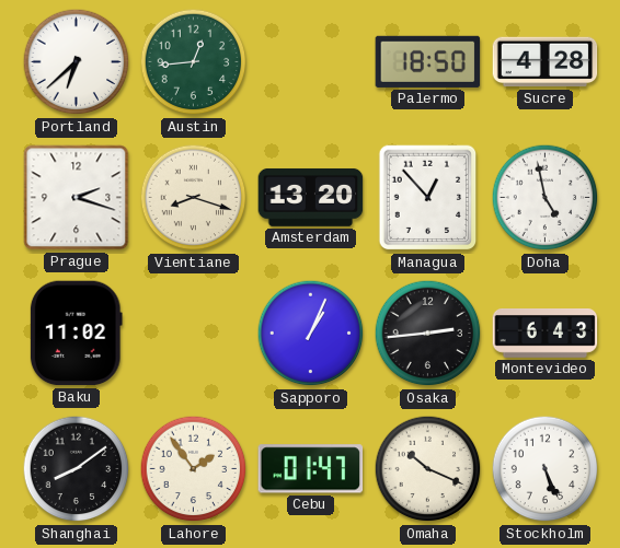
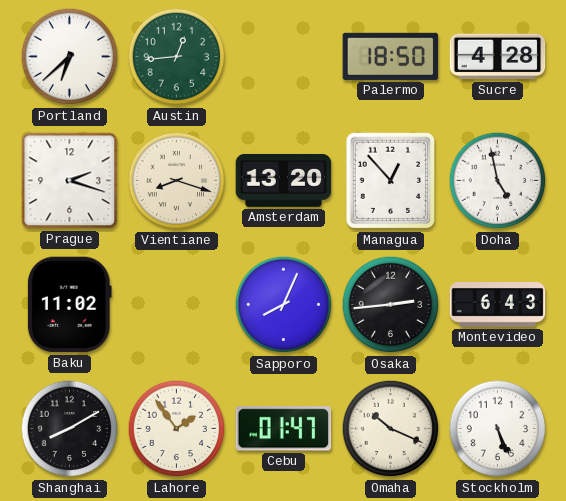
Sapporo: 1:04 -> 8:04
Shanghai: 8:09 -> 8:10
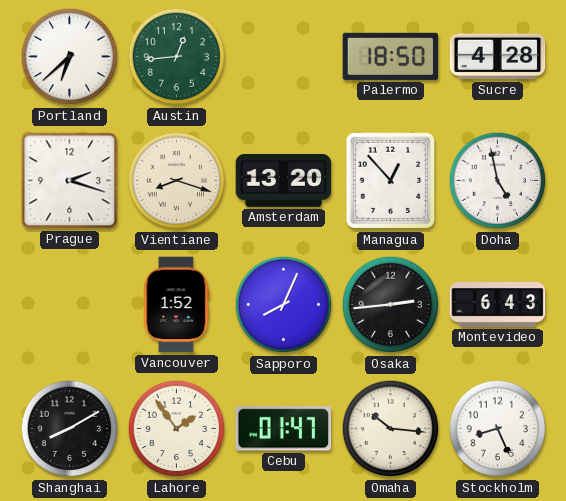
Baku: 11:02 -> none
Vancouver: none -> 1:52
Omaha: 10:19 -> 10:16
Stockholm: 5:26 -> 8:26
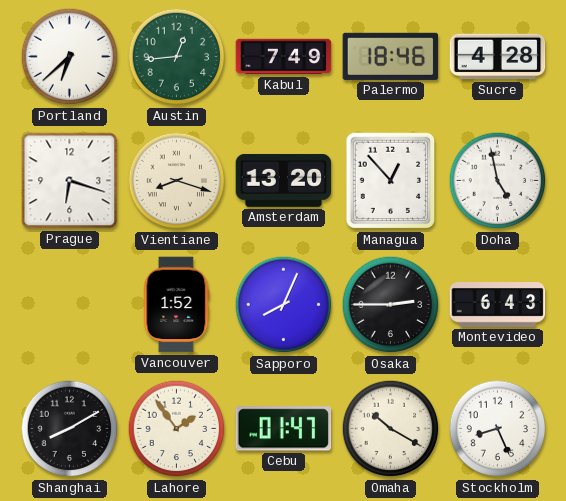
Kabul: none -> 7:49
Palermo: 18:50 -> 18:46
Prague: 2:18 -> 6:18
Osaka: 2:44 -> 2:45
Omaha: 10:16 -> 10:20
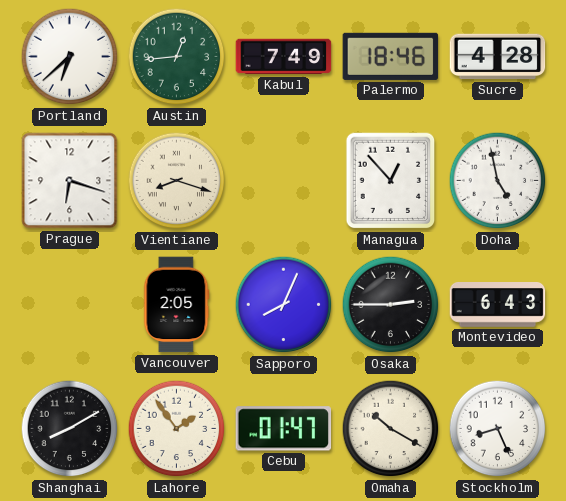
Amsterdam: 13:20 -> none
Vancouver: 1:52 -> 2:05
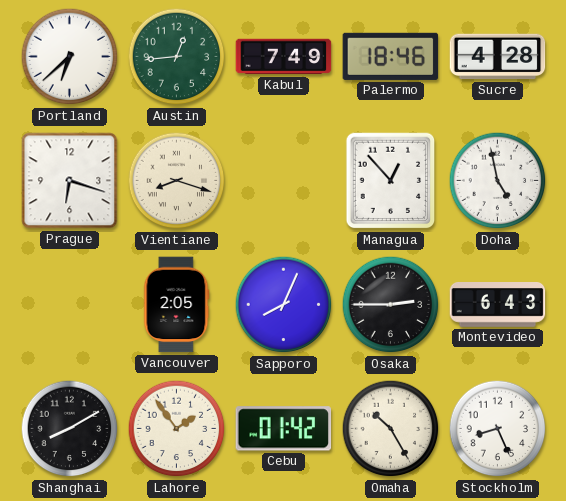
Cebu: 01:47 -> 01:42
Omaha: 10:20 -> 10:25
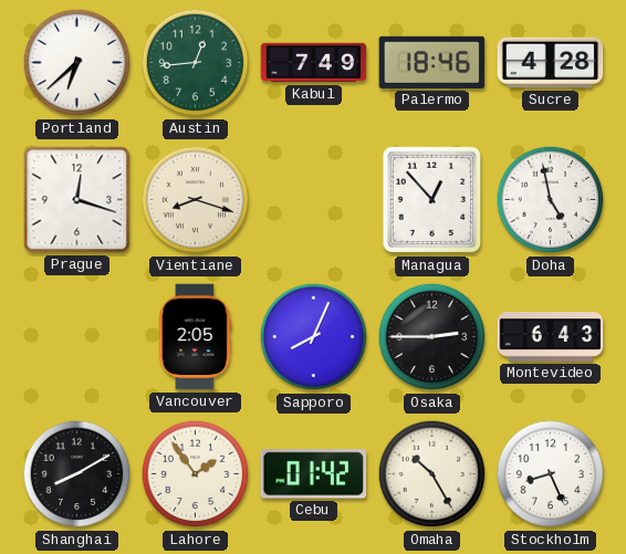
Prague: 6:18 -> 12:18
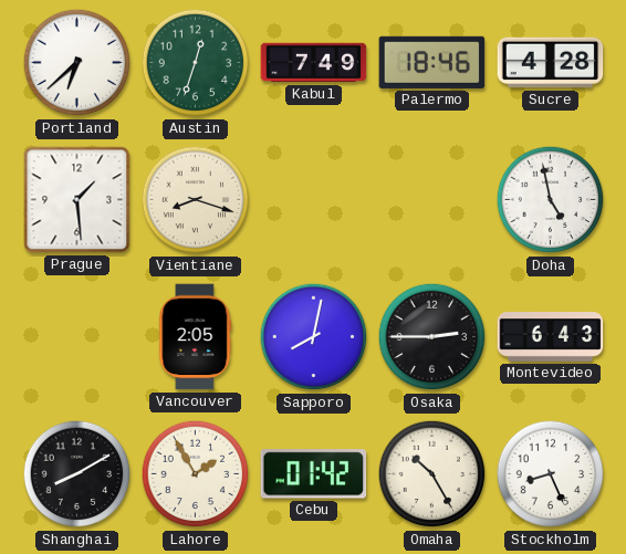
Austin: 12:44 -> 12:33
Prague: 12:18 -> 1:29
Managua: 12:53 -> none
Sapporo: 8:04 -> 8:02
Lahore: 1:54 -> 1:55
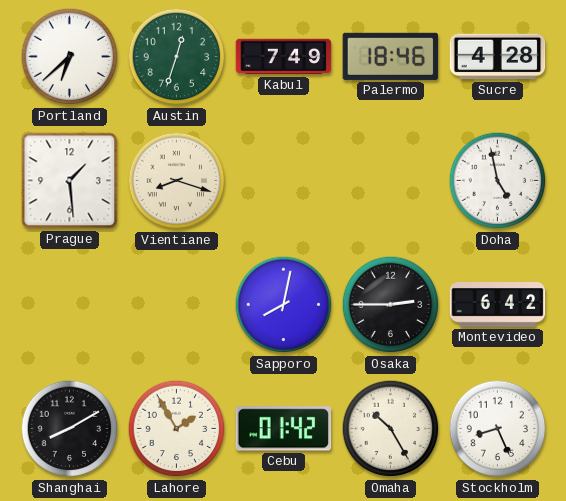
Vancouver: 2:05 -> none
Montevideo: 6:43 -> 6:42
